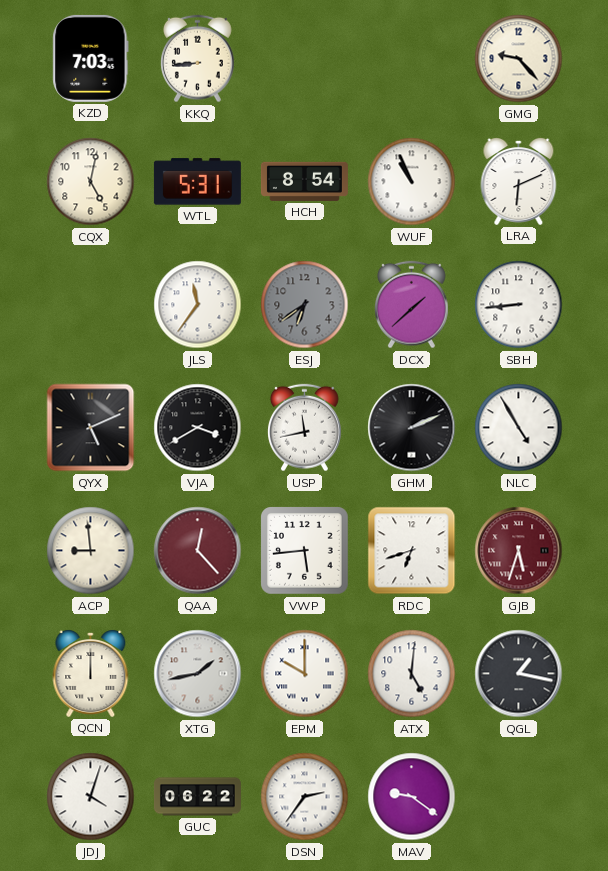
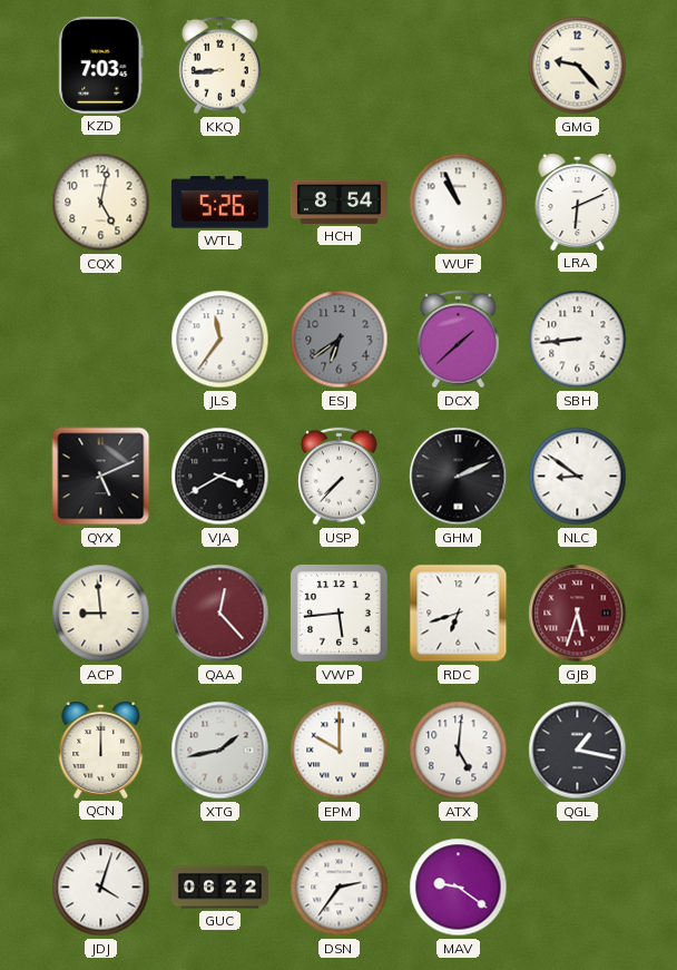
WTL: 5:31 -> 5:26
USP: 11:43 -> 7:37
NLC: 4:55 -> 8:51
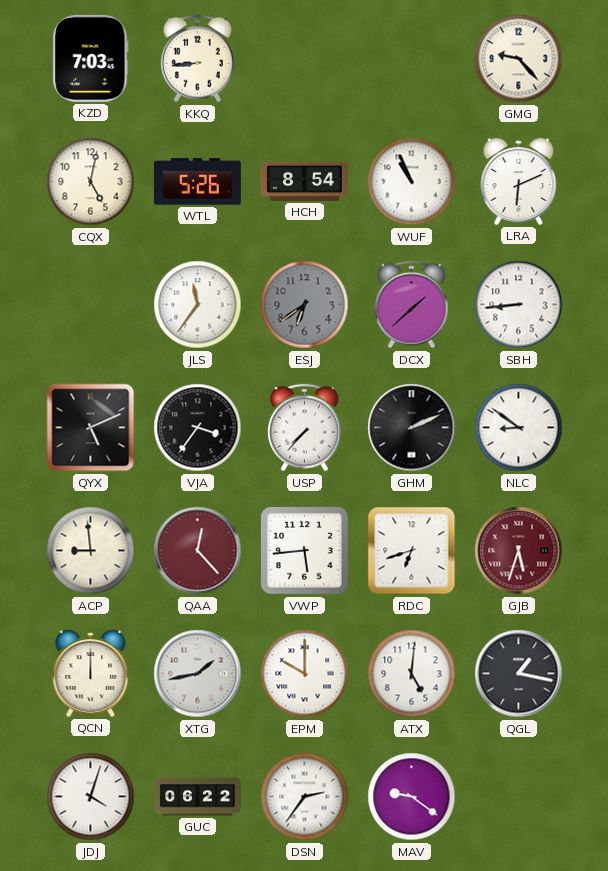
VJA: 3:40 -> 3:36
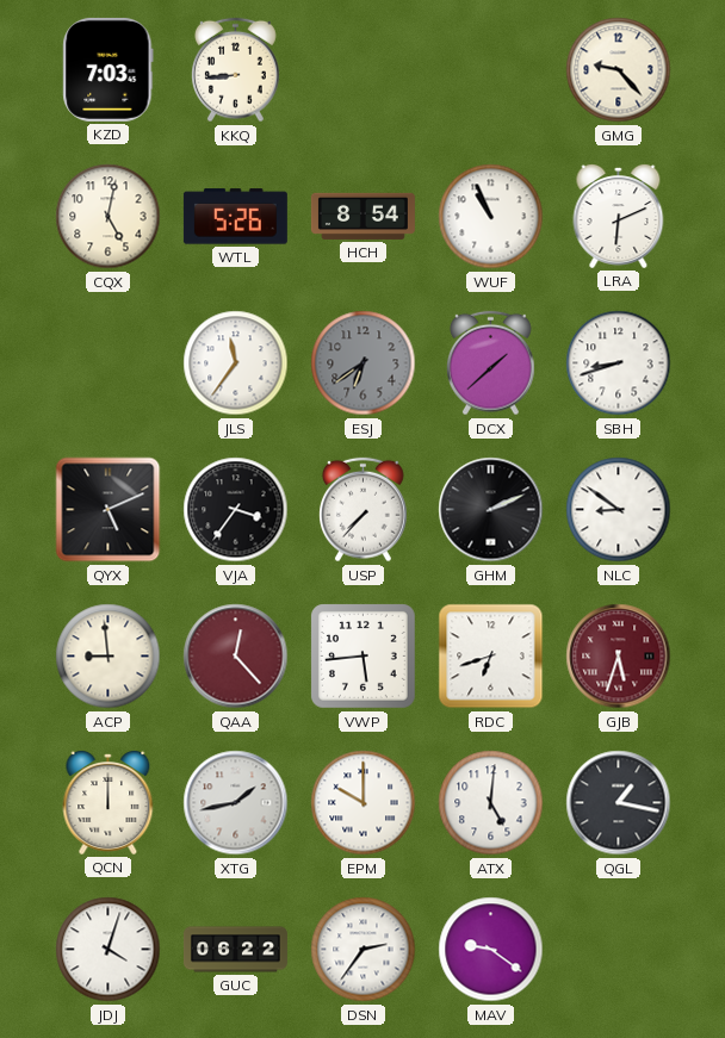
SBH: 8:44 -> 8:42
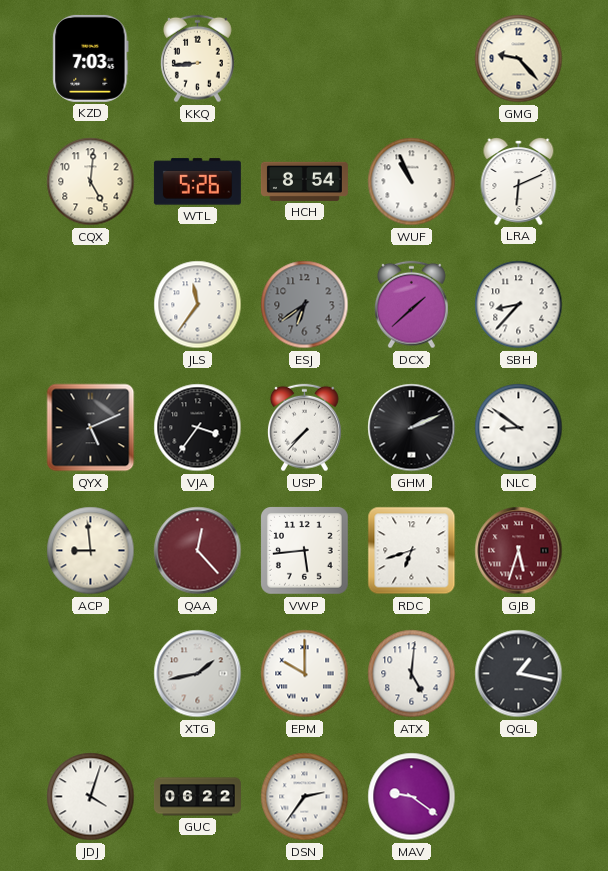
CQX: 5:02 -> 5:01
SBH: 8:42 -> 8:37
QCN: 12:00 -> none
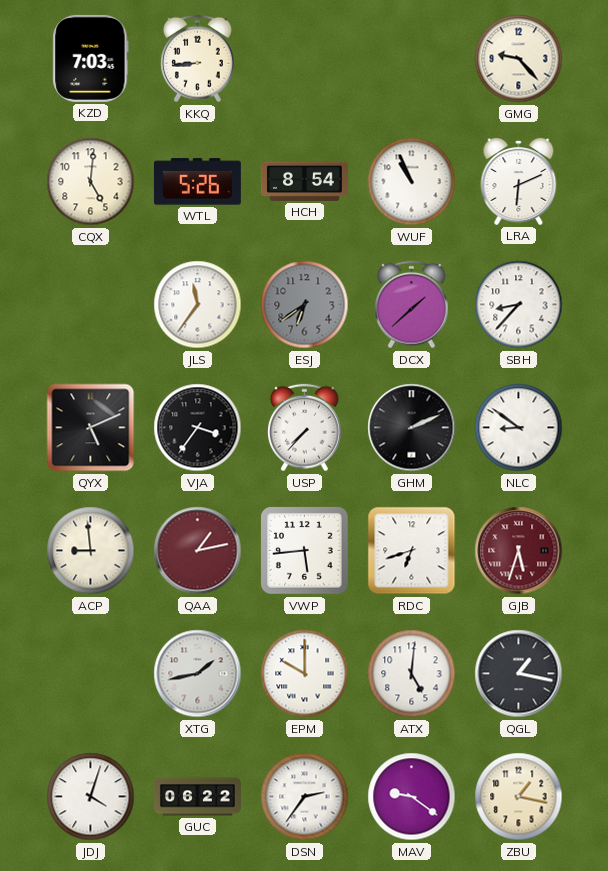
QAA: 12:23 -> 1:13
ZBU: none -> 1:17
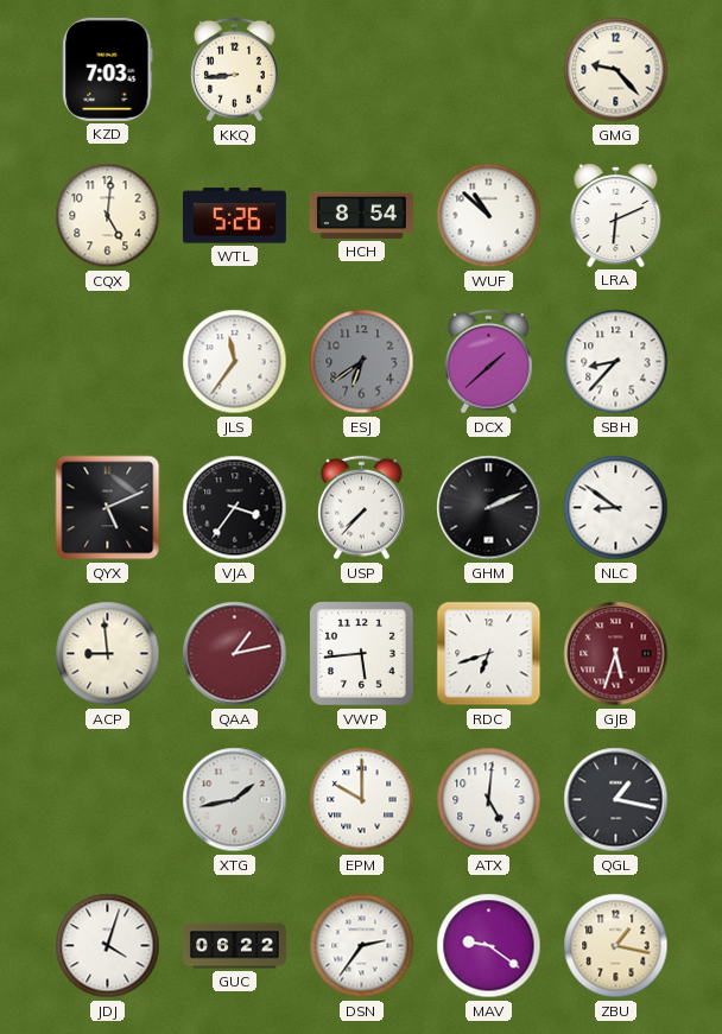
WUF: 10:56 -> 10:52
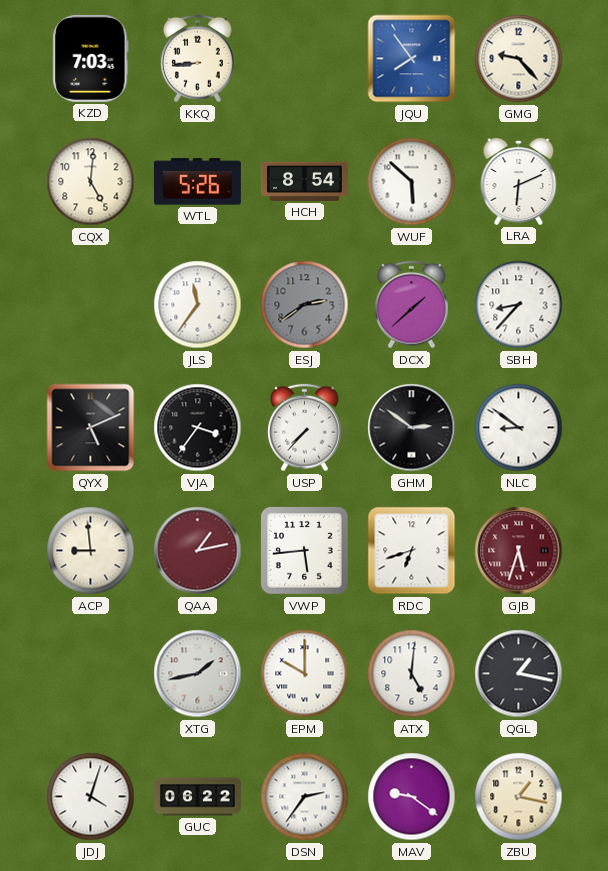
JQU: none -> 7:54
WUF: 10:52 -> 5:52
ESJ: 6:39 -> 2:39
GHM: 2:11 -> 2:51
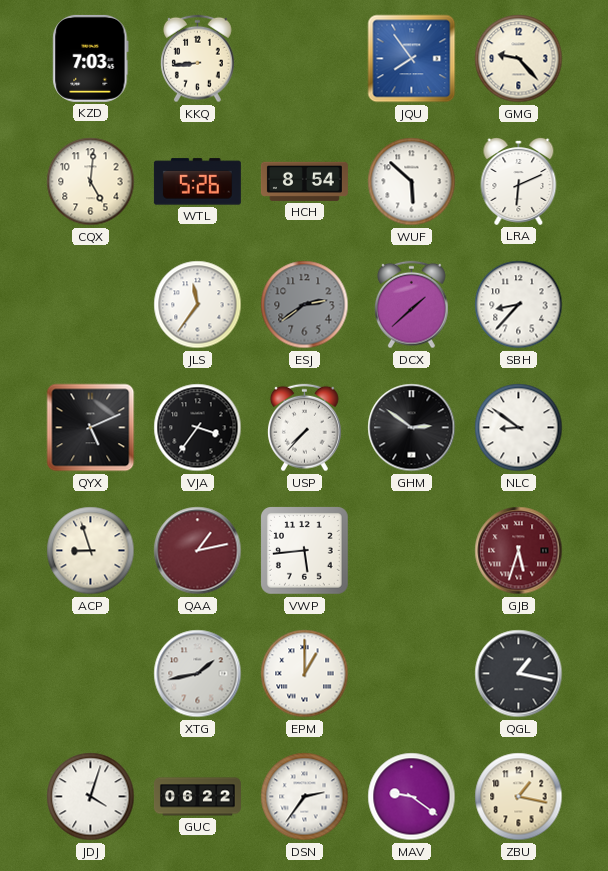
ACP: 8:59 -> 8:57
RDC: 6:42 -> none
EPM: 10:00 -> 1:00
ATX: 5:01 -> none
